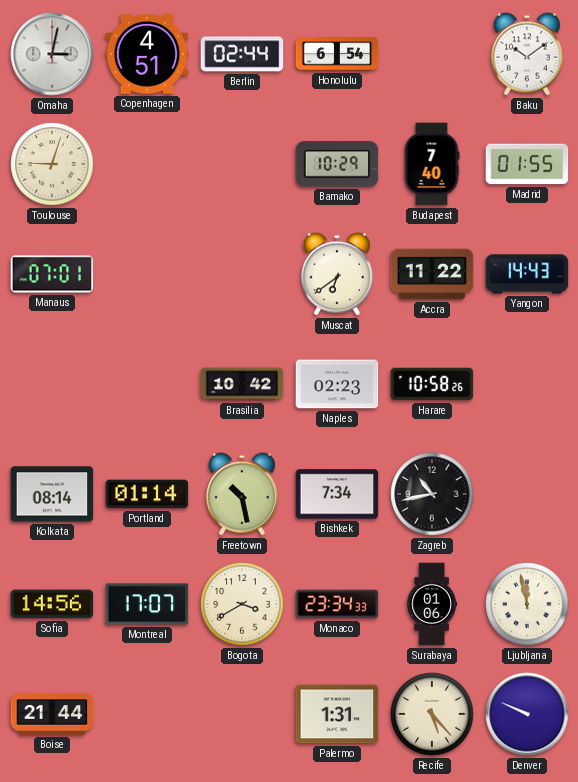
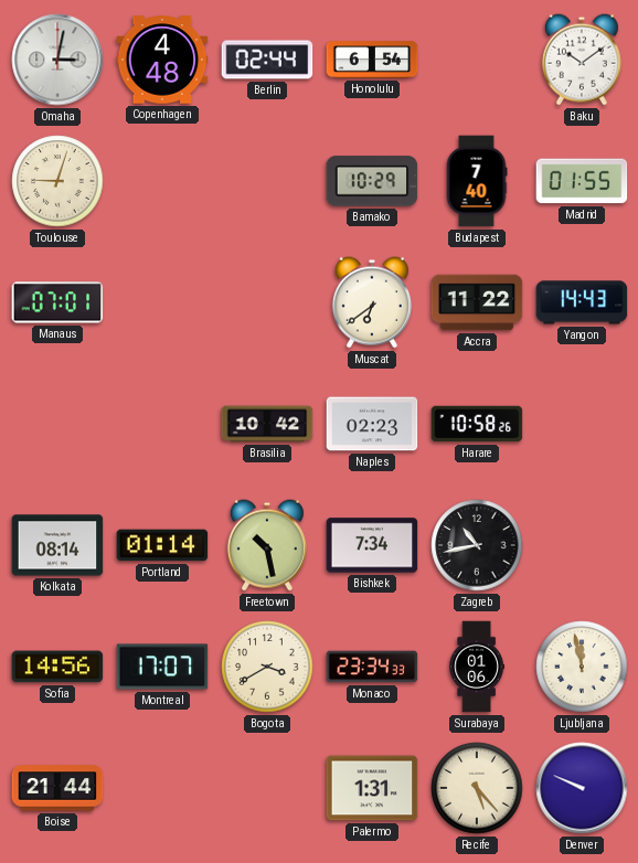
Copenhagen: 4:51 -> 4:48
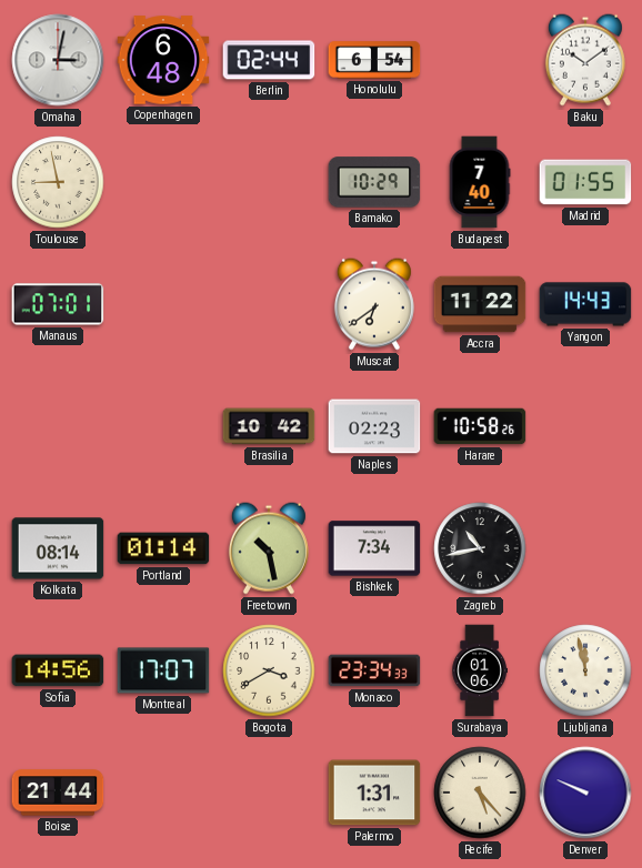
Copenhagen: 4:48 -> 6:48
Toulouse: 9:03 -> 8:58
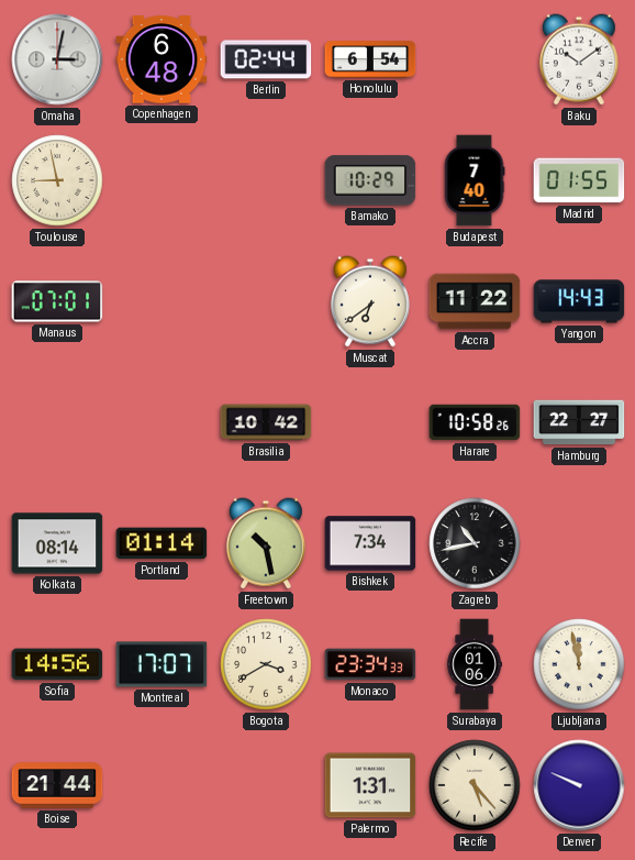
Naples: 02:23 -> none
Hamburg: none -> 22:27
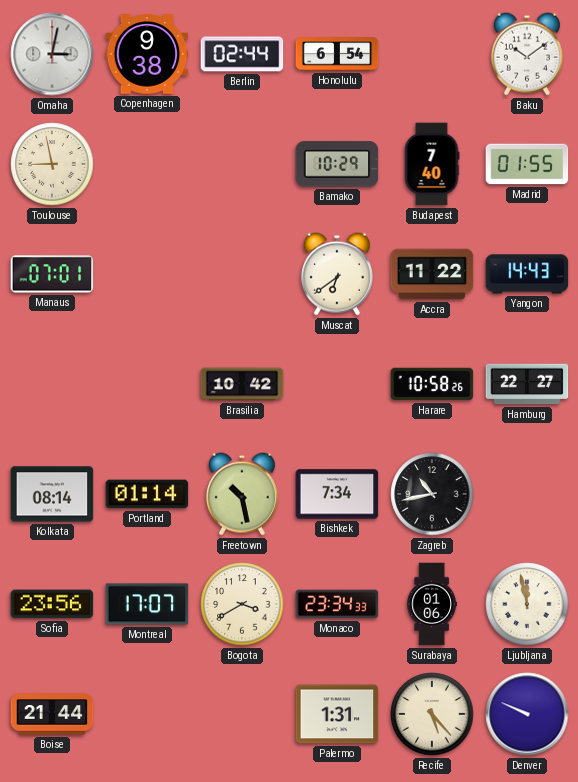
Copenhagen: 6:48 -> 9:38
Sofia: 14:56 -> 23:56
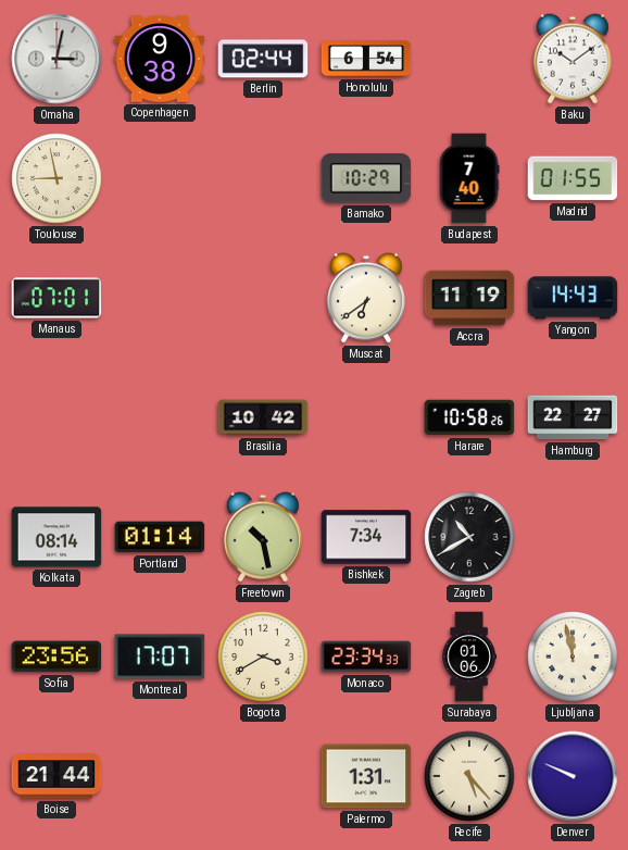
Accra: 11:22 -> 11:19
Zagreb: 10:43 -> 10:40
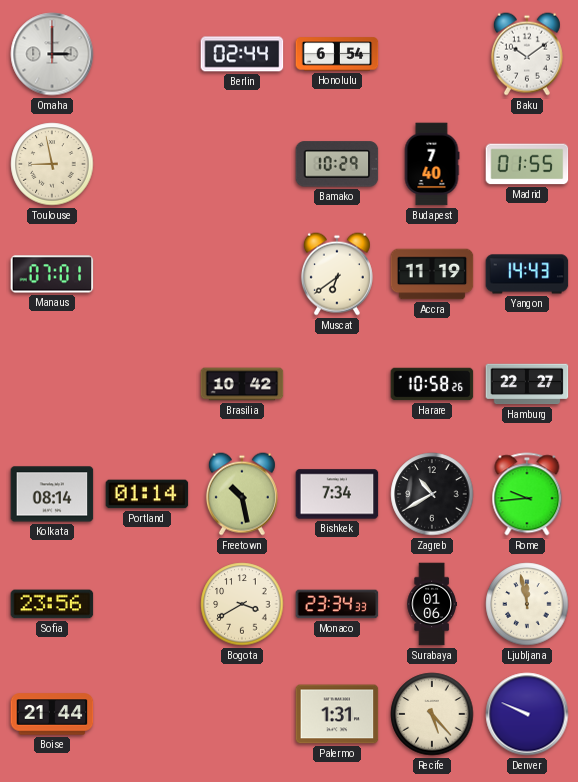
Omaha: 3:02 -> 3:00
Copenhagen: 9:38 -> none
Rome: none -> 9:44
Montreal: 17:07 -> none
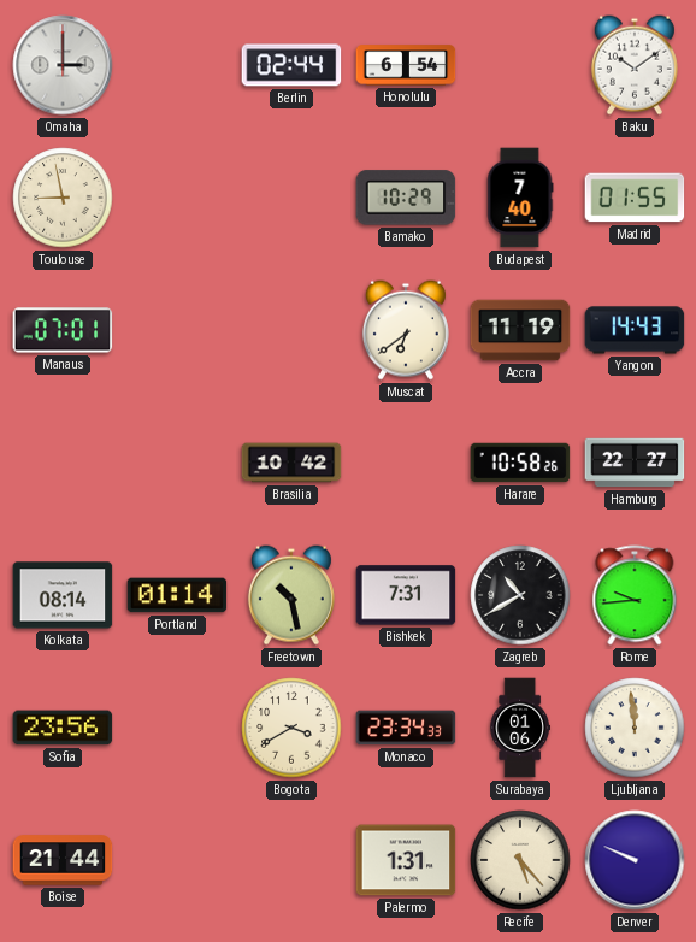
Bishkek: 7:34 -> 7:31
Ljubljana: 11:58 -> 11:59
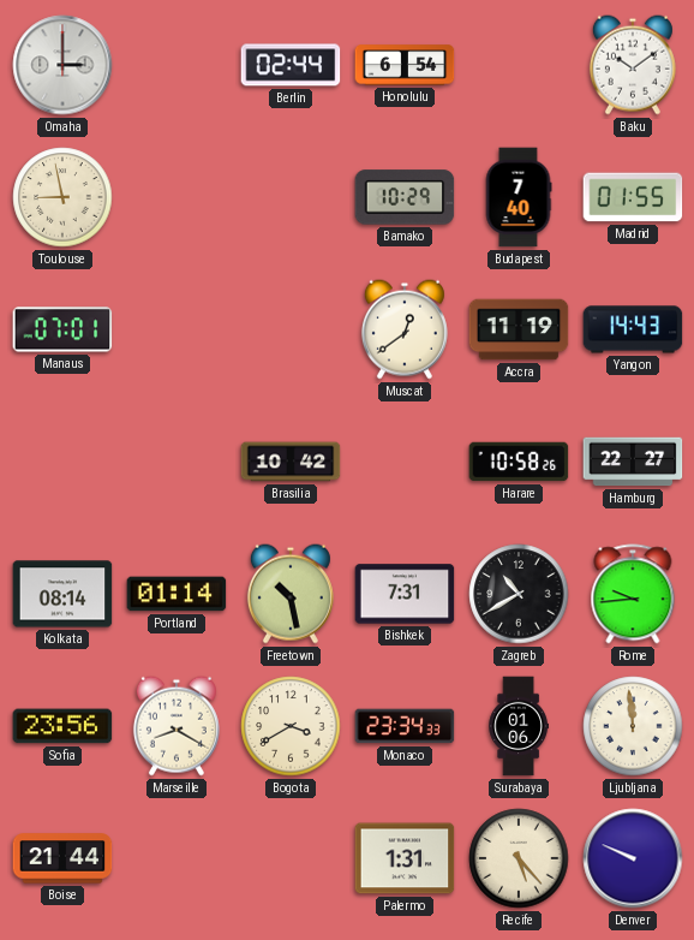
Muscat: 6:39 -> 12:39
Marseille: none -> 8:20
